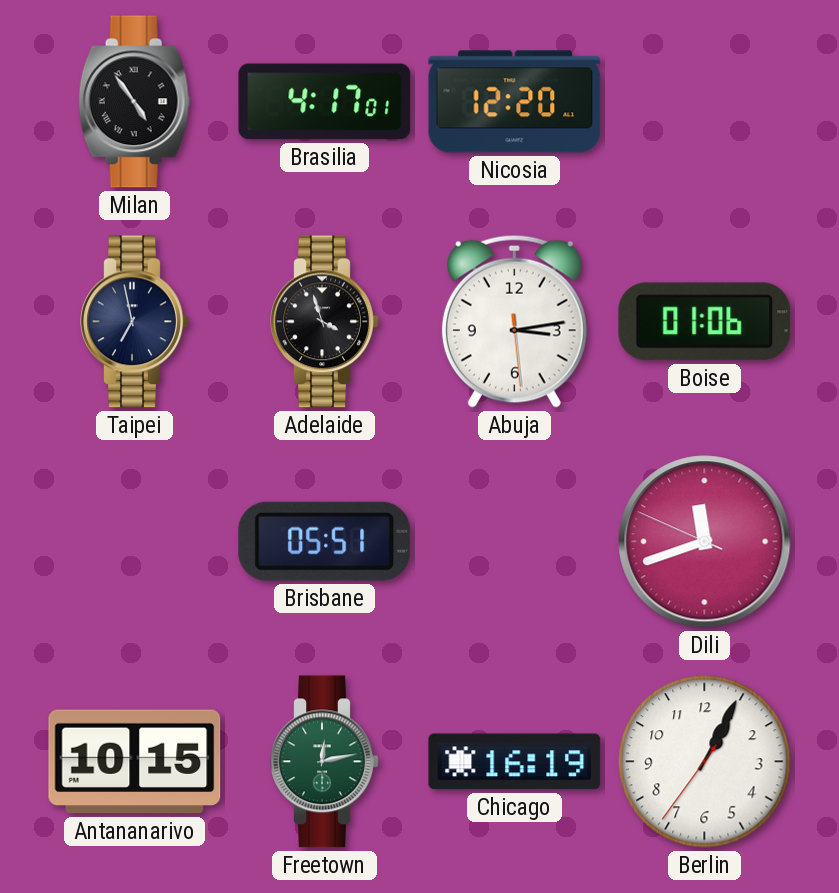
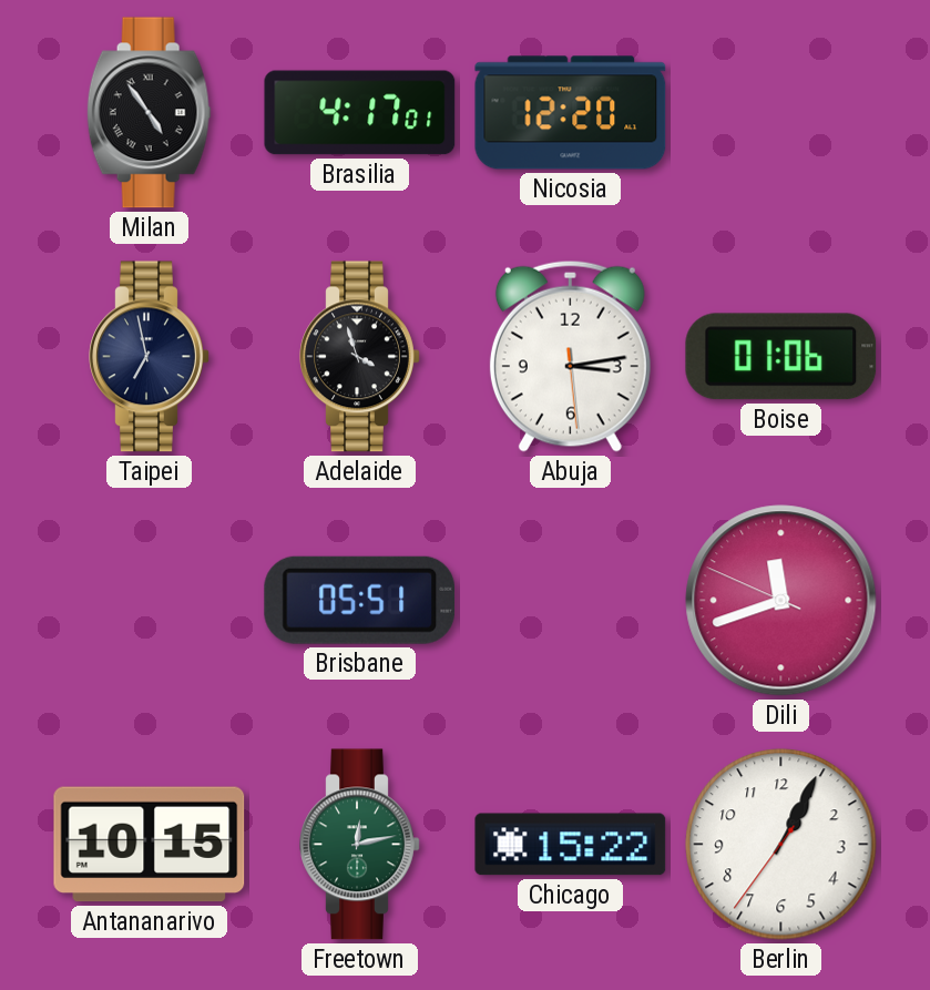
Chicago: 16:19 -> 15:22
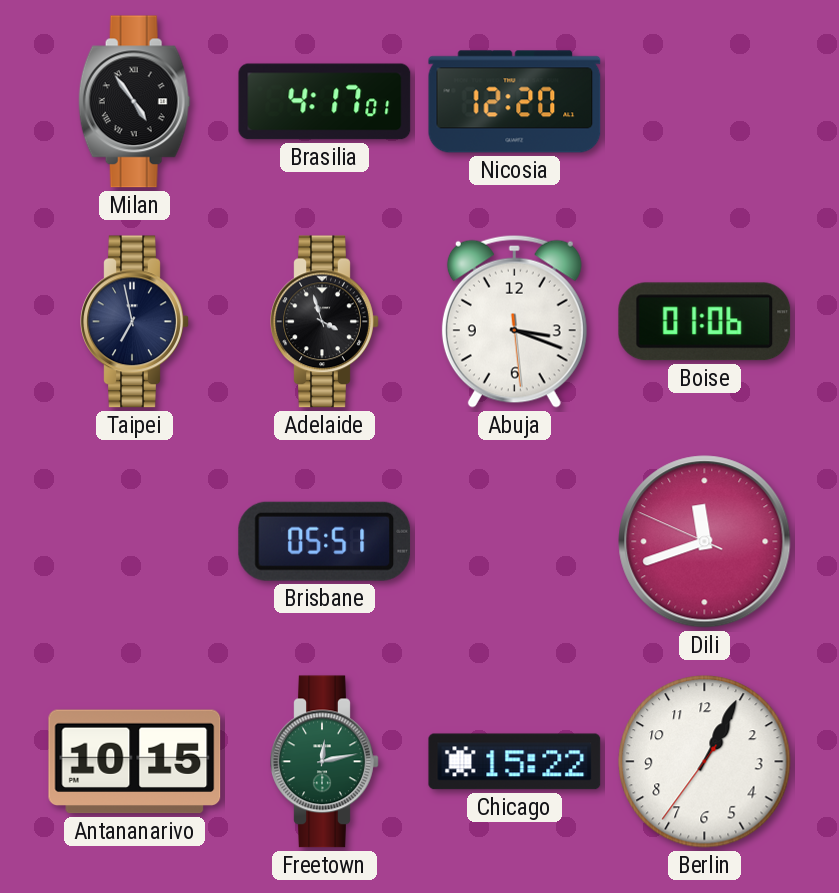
Abuja: 3:13 -> 3:18
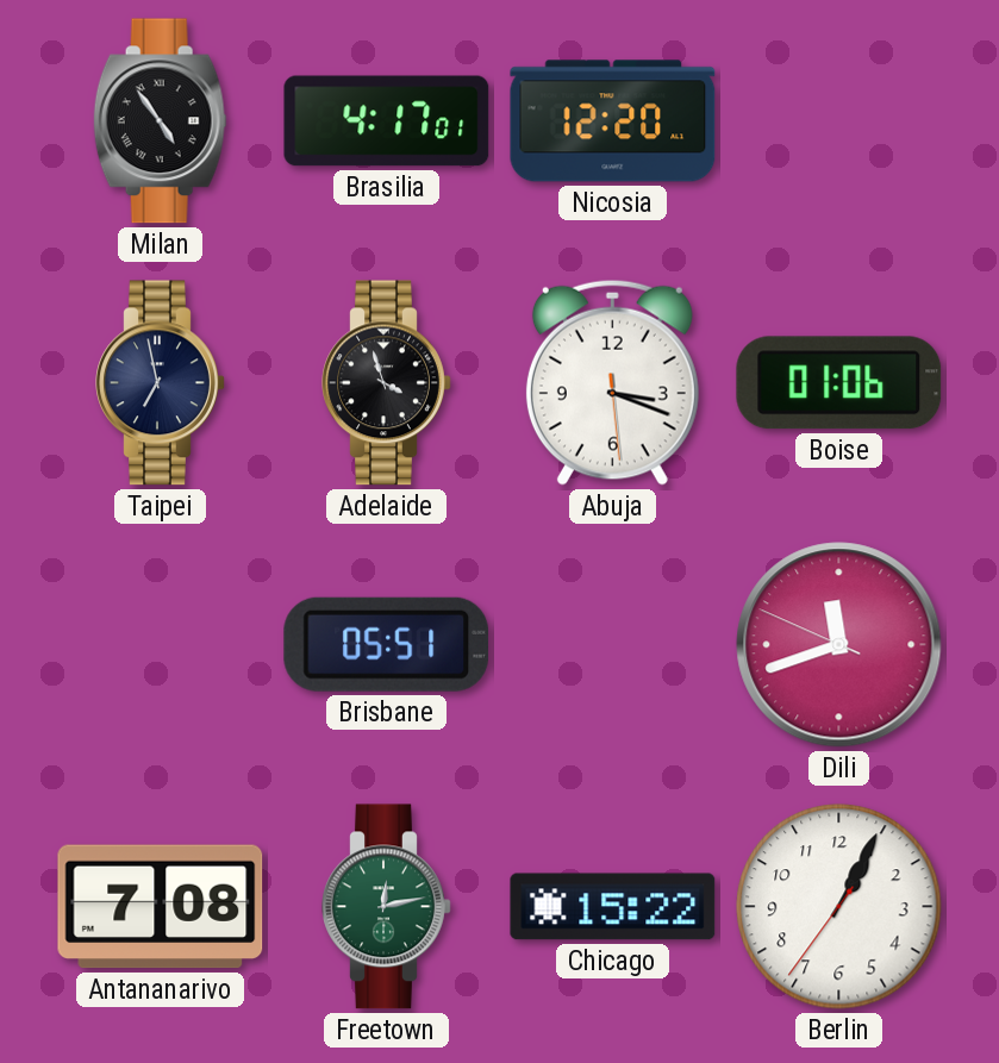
Antananarivo: 10:15 -> 7:08
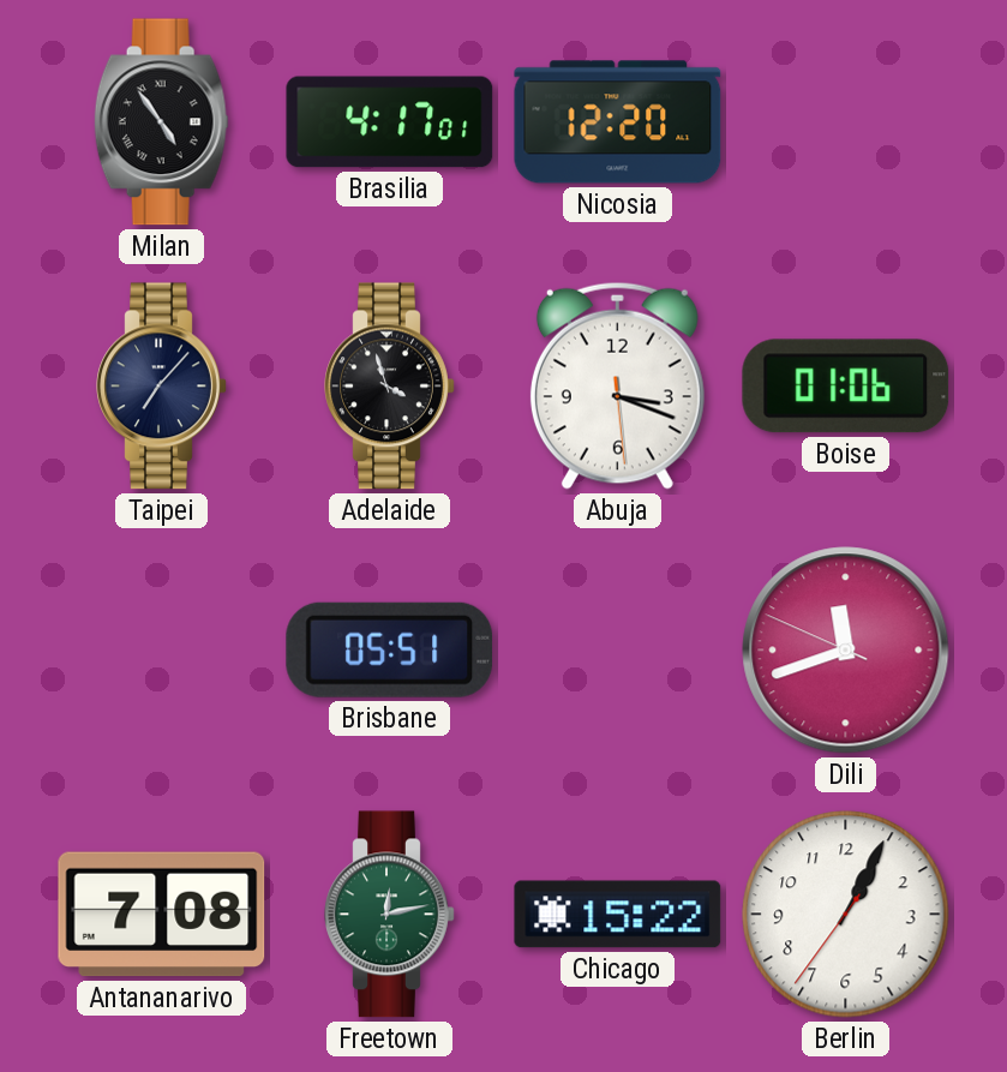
Taipei: 6:58 -> 7:07
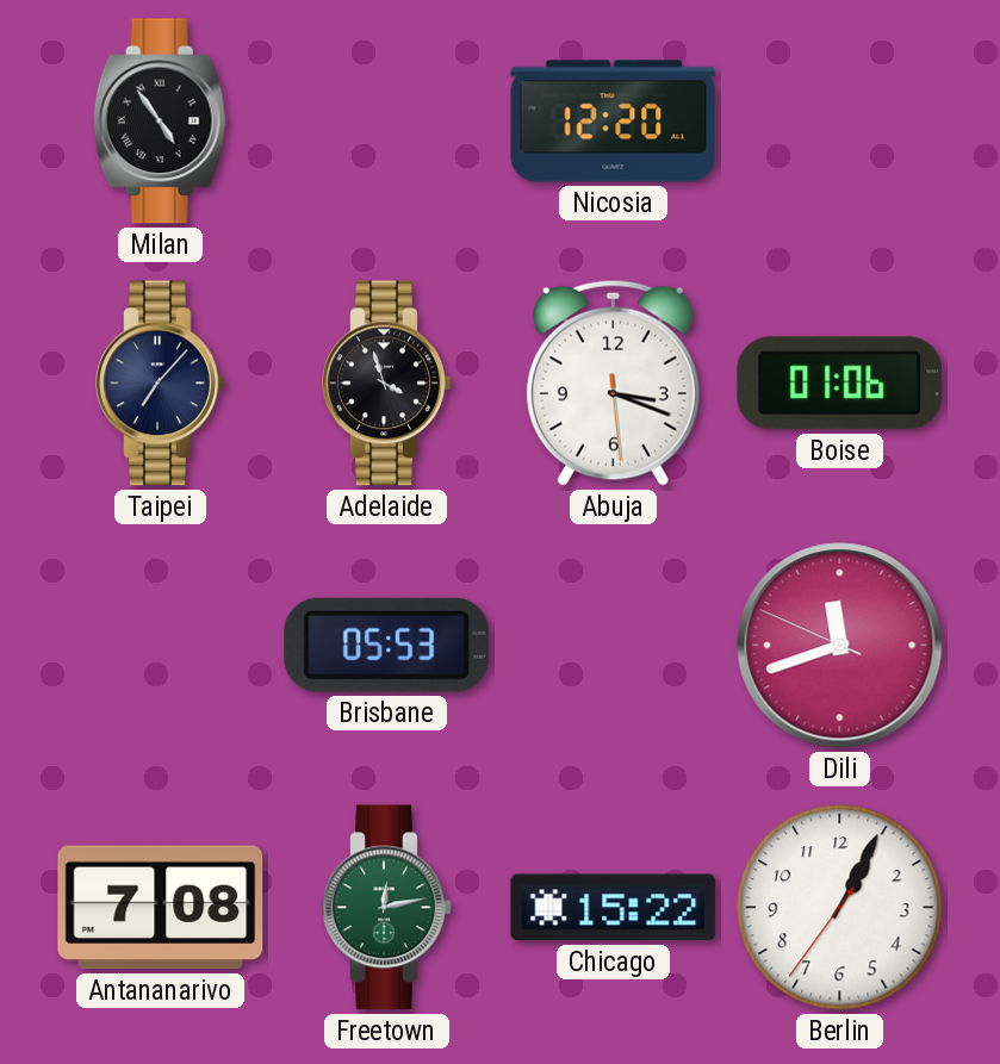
Brasilia: 4:17 -> none
Brisbane: 05:51 -> 05:53
